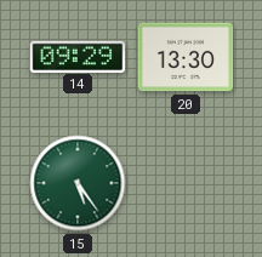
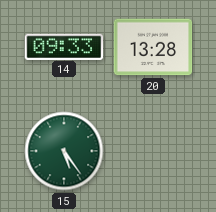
14: 09:29 -> 09:33
20: 13:30 -> 13:28
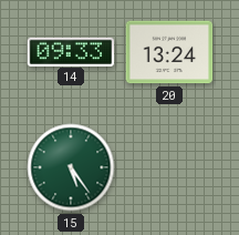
20: 13:28 -> 13:24
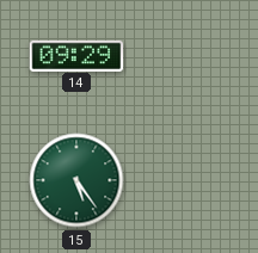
14: 09:33 -> 09:29
20: 13:24 -> none
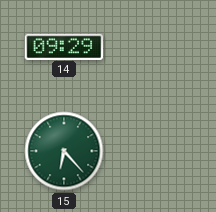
15: 5:24 -> 6:23
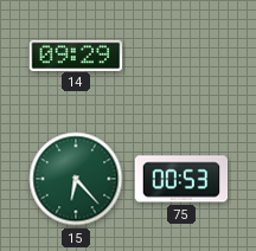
75: none -> 00:53
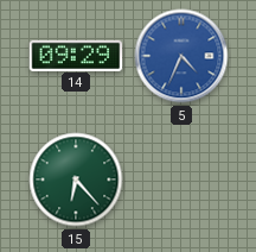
5: none -> 4:34
75: 00:53 -> none
